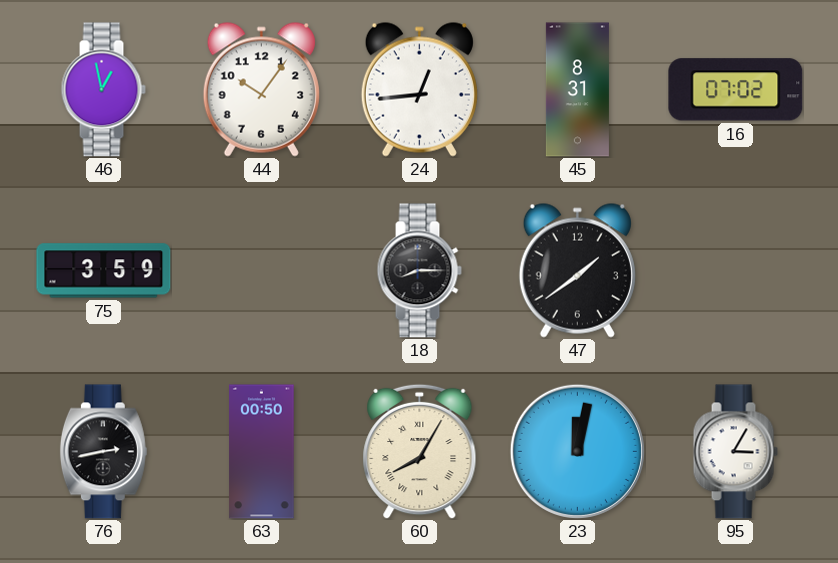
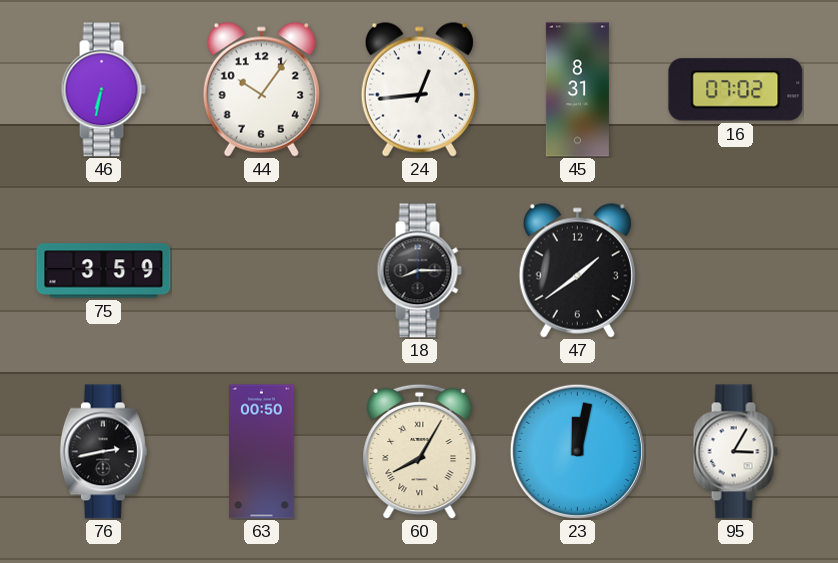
46: 12:58 -> 6:32
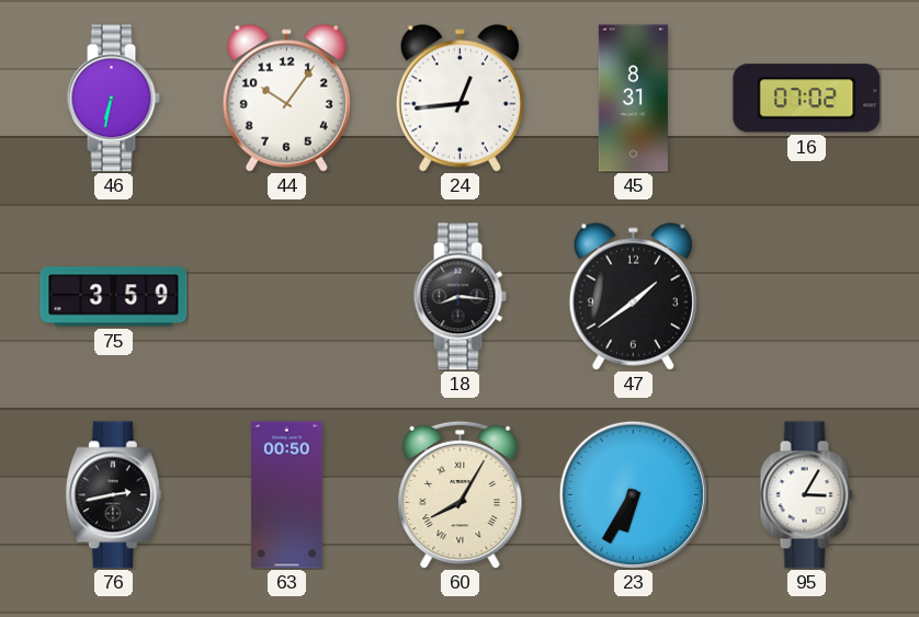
18: 8:15 -> 8:16
23: 12:02 -> 6:35
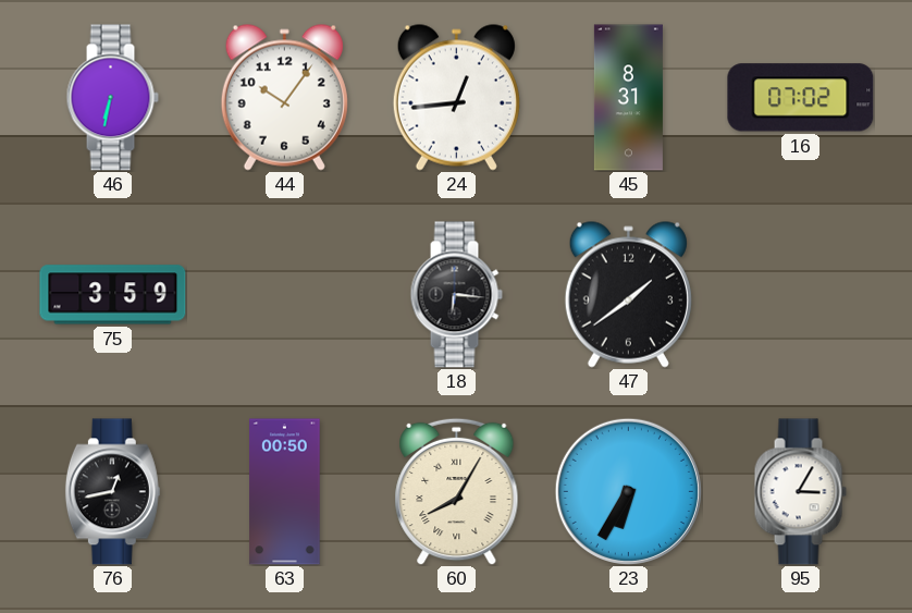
18: 8:16 -> 6:16
76: 2:43 -> 12:43
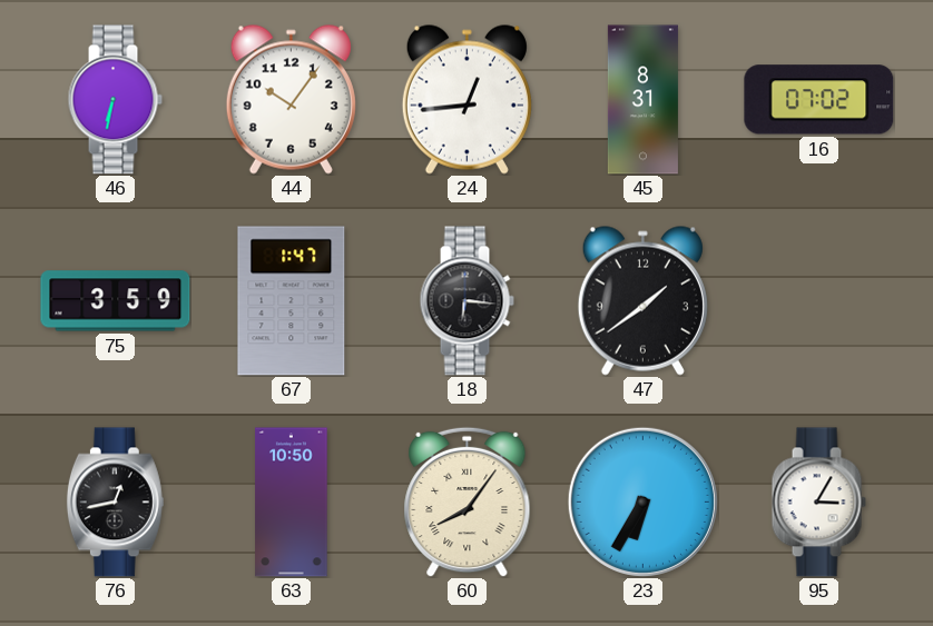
67: none -> 1:47
63: 00:50 -> 10:50
60: 8:05 -> 8:06
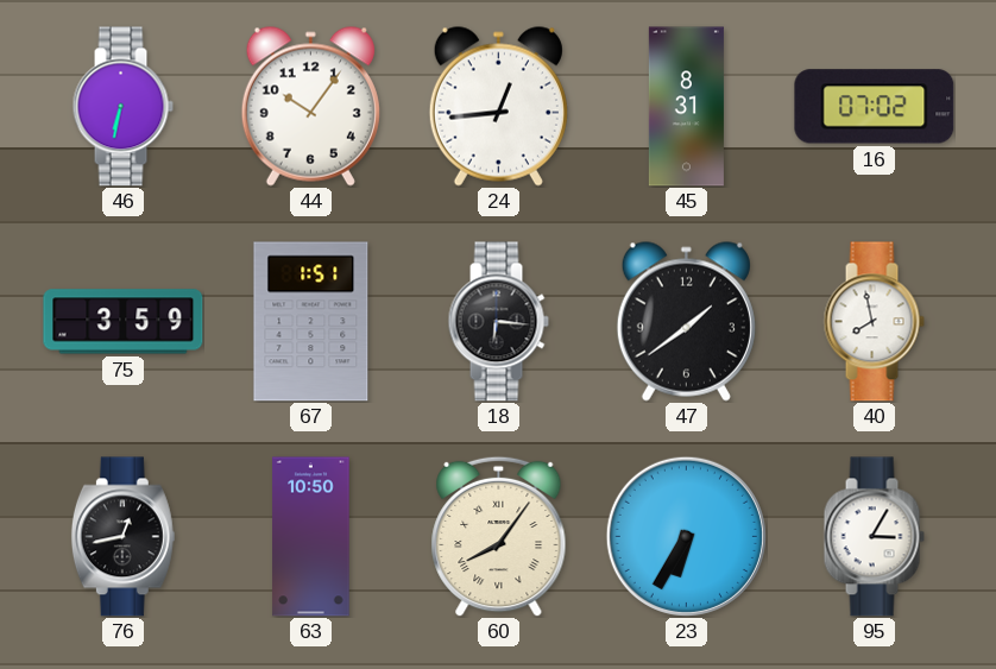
67: 1:47 -> 1:51
40: none -> 7:58
